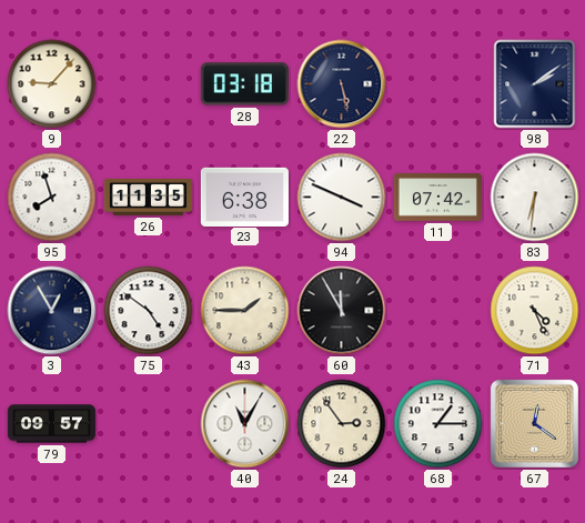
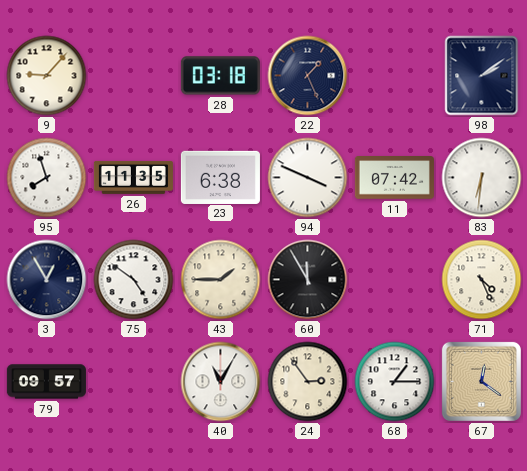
22: 5:28 -> 1:26
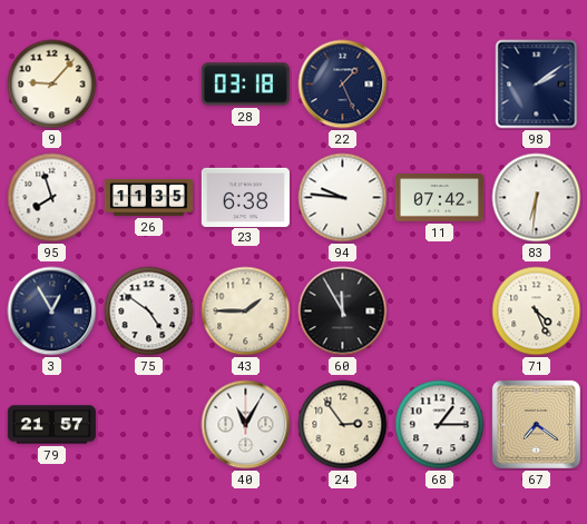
94: 3:49 -> 9:46
79: 09:57 -> 21:57
67: 12:21 -> 7:21
